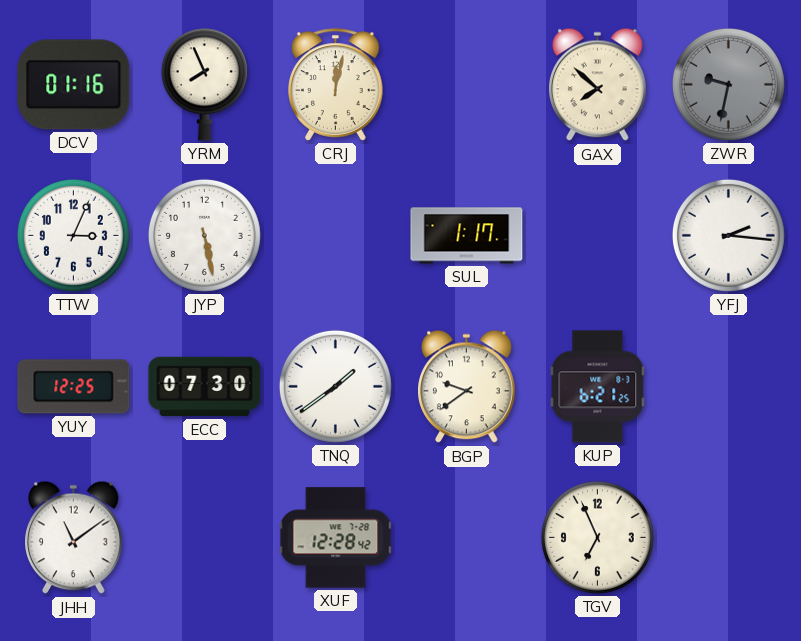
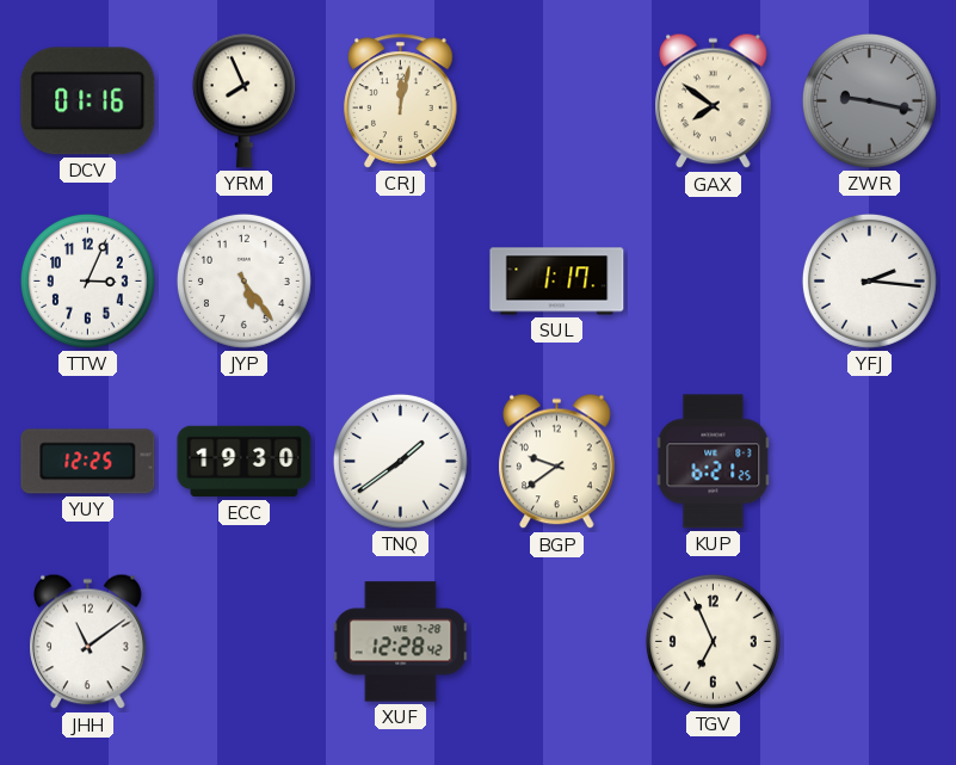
GAX: 7:52 -> 7:51
ZWR: 9:32 -> 9:17
JYP: 5:28 -> 5:24
ECC: 07:30 -> 19:30
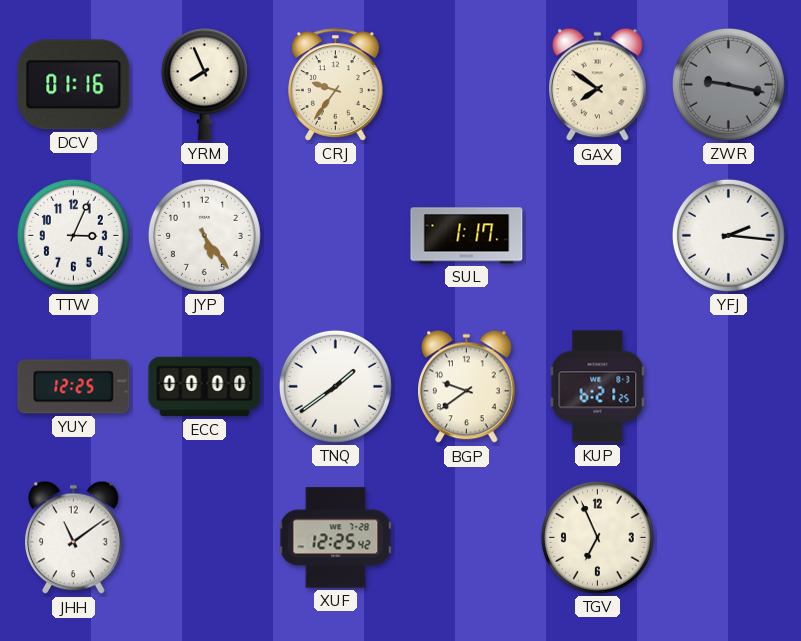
CRJ: 12:02 -> 9:36
ECC: 19:30 -> 00:00
XUF: 12:28 -> 12:25
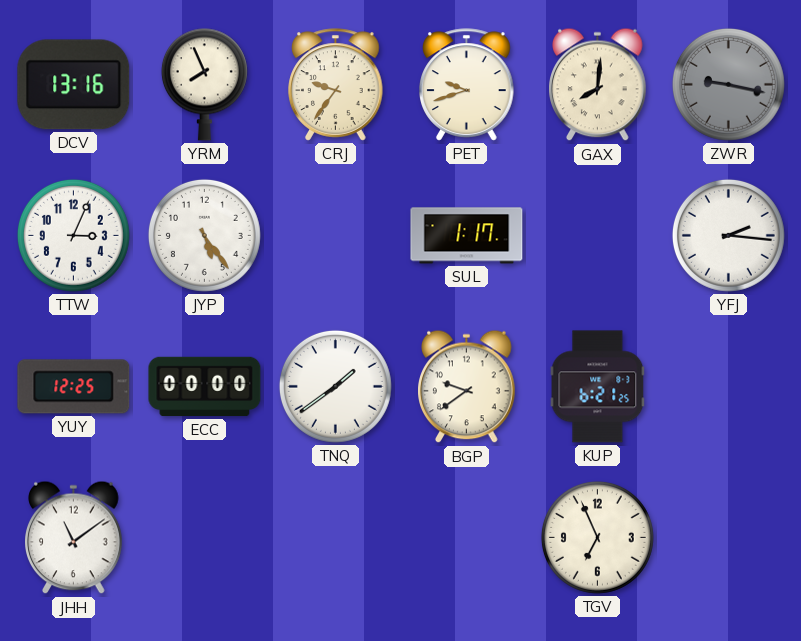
DCV: 01:16 -> 13:16
PET: none -> 9:42
GAX: 7:51 -> 8:01
XUF: 12:25 -> none
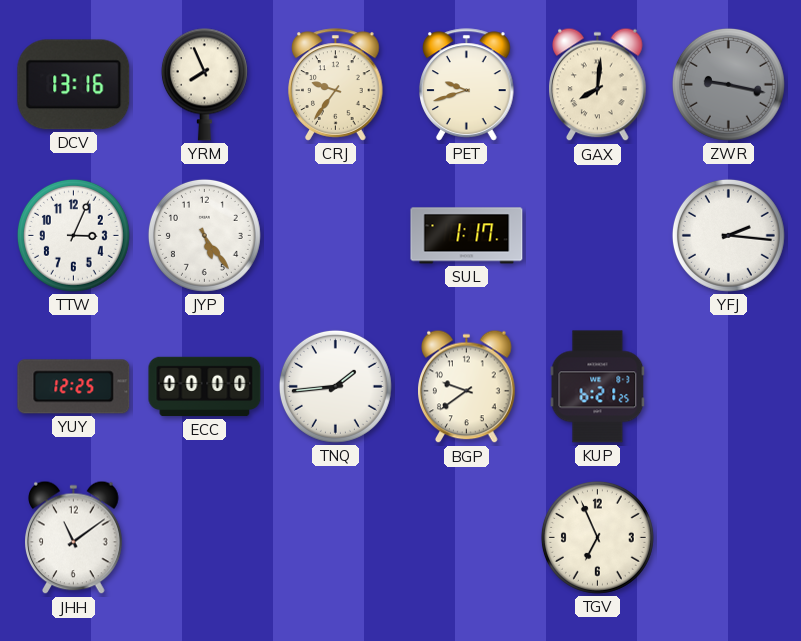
TNQ: 1:39 -> 1:44
